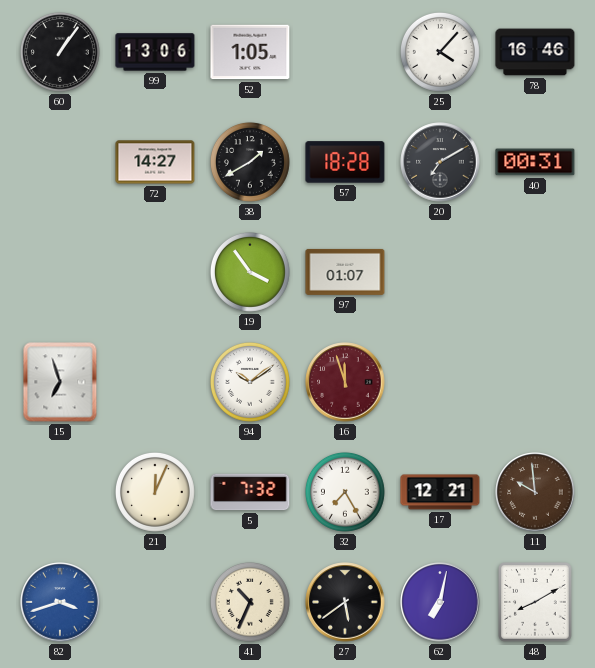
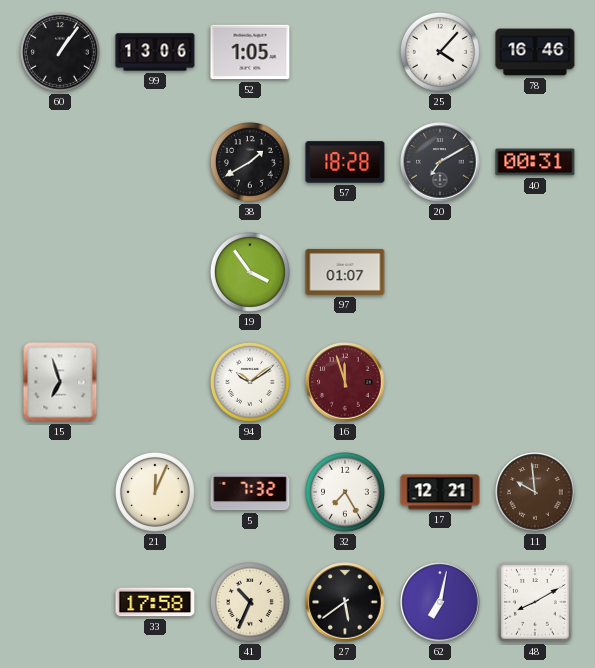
72: 14:27 -> none
82: 3:42 -> none
33: none -> 17:58
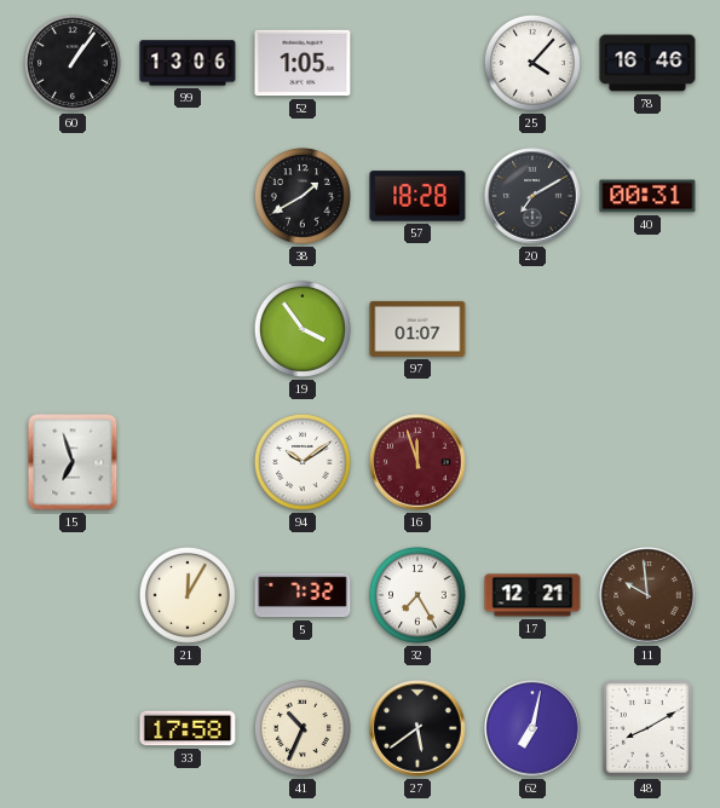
21: 12:04 -> 12:05
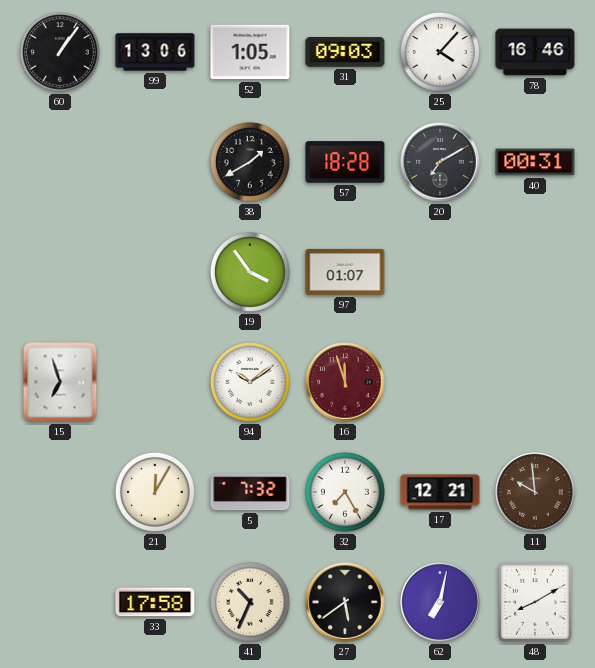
31: none -> 09:03
